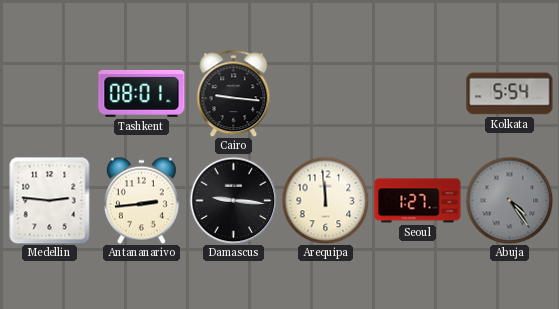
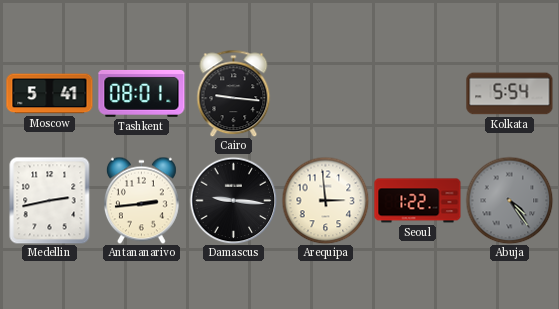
Moscow: none -> 5:41
Medellin: 2:46 -> 2:43
Arequipa: 11:59 -> 2:59
Seoul: 1:27 -> 1:22
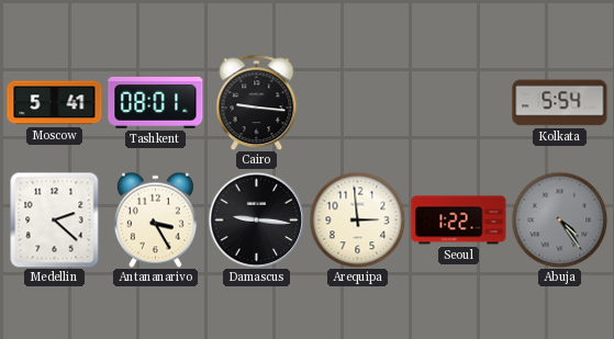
Medellin: 2:43 -> 2:22
Antananarivo: 2:44 -> 3:25
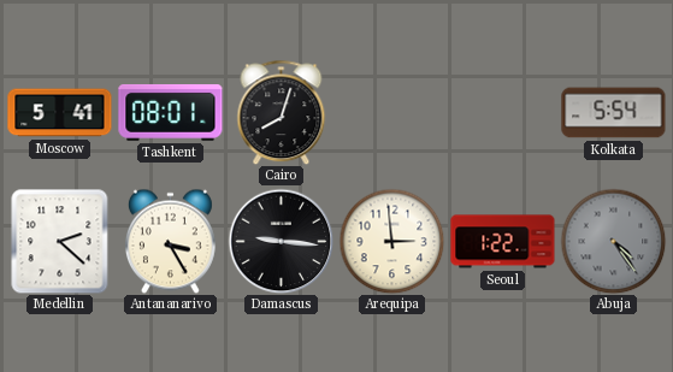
Cairo: 9:16 -> 8:03
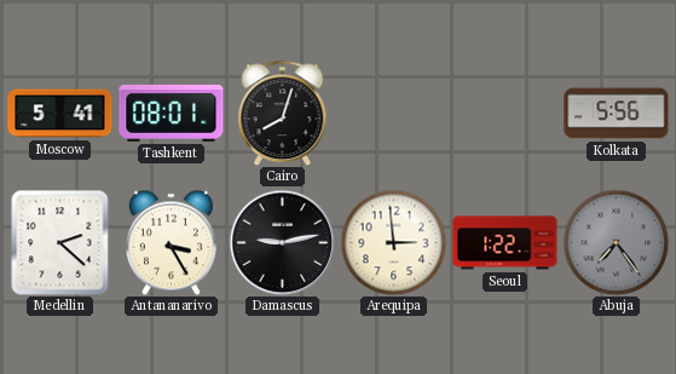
Kolkata: 5:54 -> 5:56
Damascus: 9:16 -> 9:13
Abuja: 4:24 -> 7:24
